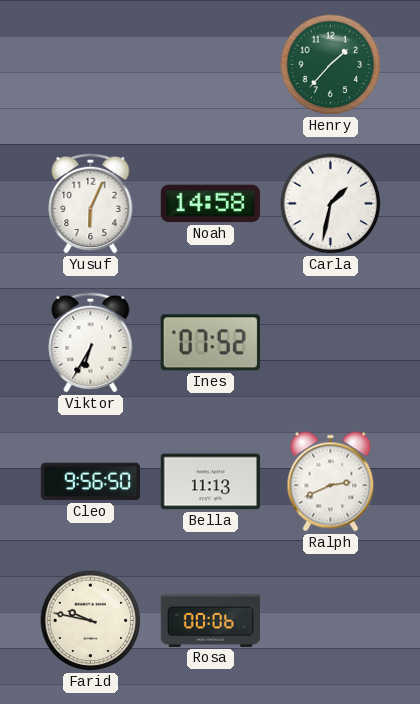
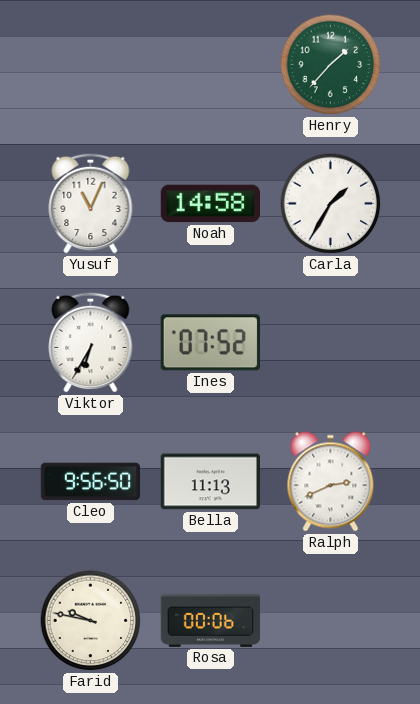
Yusuf: 6:04 -> 11:04
Carla: 1:32 -> 1:35
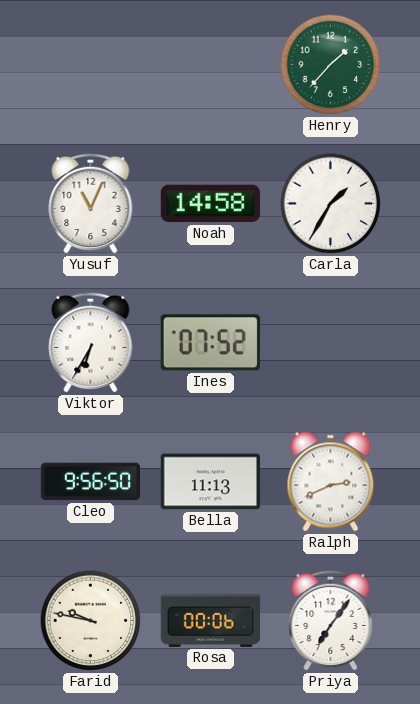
Priya: none -> 7:06
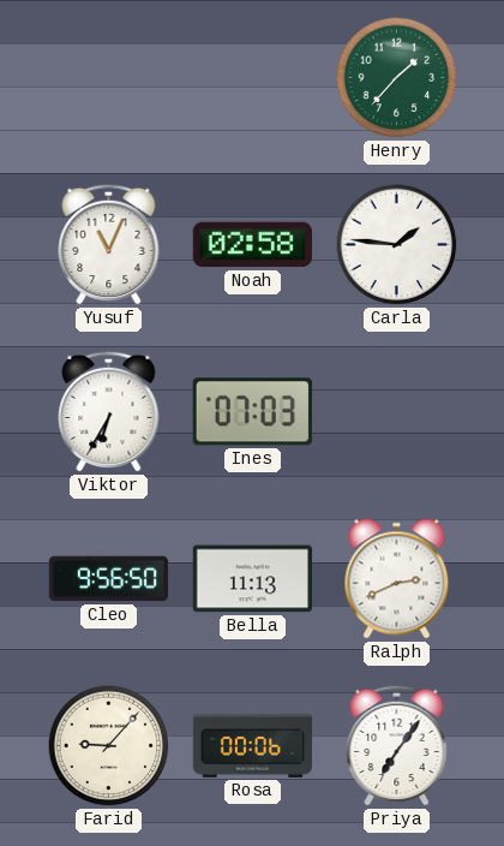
Noah: 14:58 -> 02:58
Carla: 1:35 -> 1:46
Ines: 07:52 -> 07:03
Farid: 9:47 -> 9:07
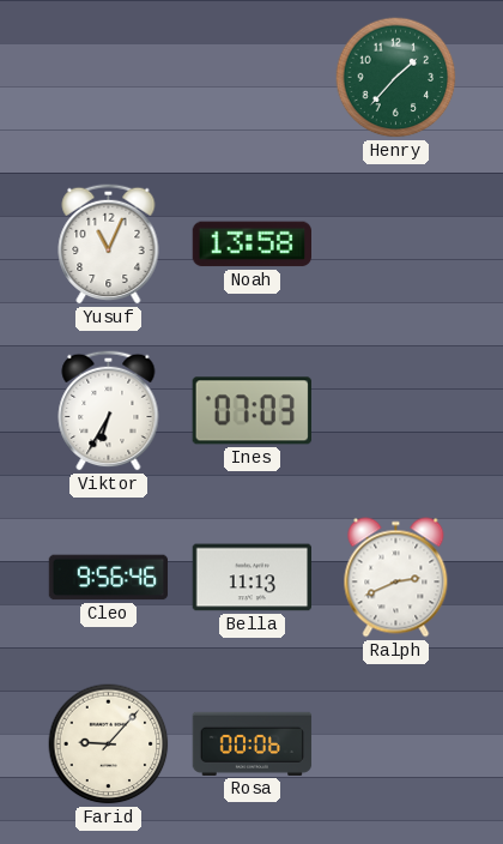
Noah: 02:58 -> 13:58
Carla: 1:46 -> none
Cleo: 9:56:50 -> 9:56:46
Priya: 7:06 -> none
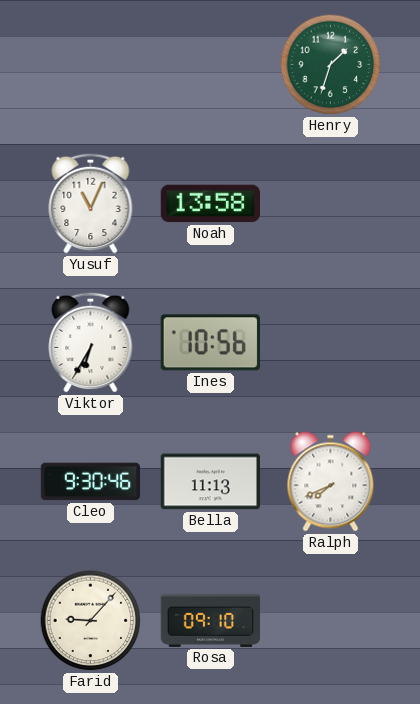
Henry: 1:37 -> 1:33
Ines: 07:03 -> 10:56
Cleo: 9:56 -> 9:30
Ralph: 2:41 -> 7:41
Rosa: 00:06 -> 09:10
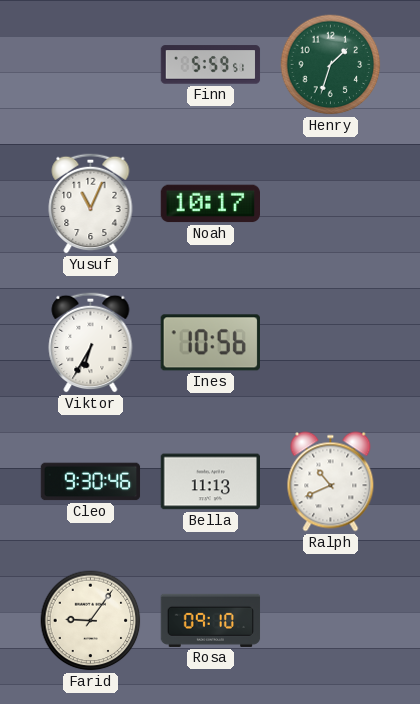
Finn: none -> 5:59
Noah: 13:58 -> 10:17
Ralph: 7:41 -> 10:41
Farid: 9:07 -> 9:06
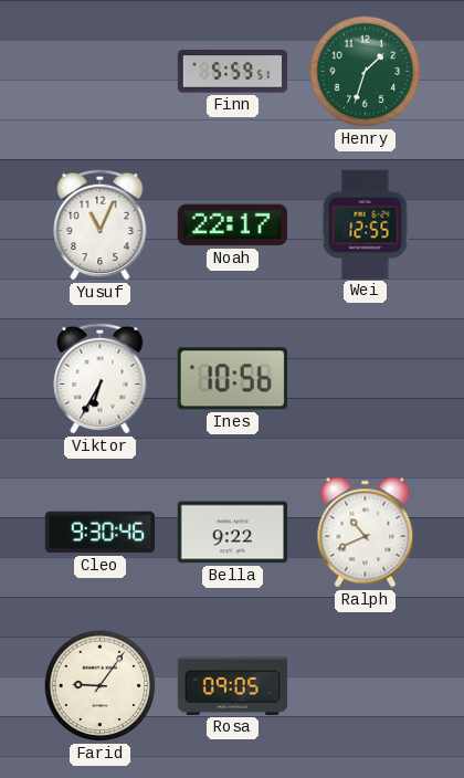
Noah: 10:17 -> 22:17
Wei: none -> 12:55
Bella: 11:13 -> 9:22
Rosa: 09:10 -> 09:05
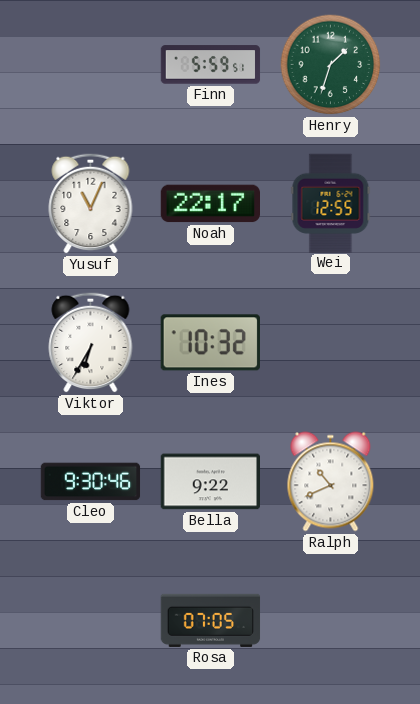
Ines: 10:56 -> 10:32
Farid: 9:06 -> none
Rosa: 09:05 -> 07:05
